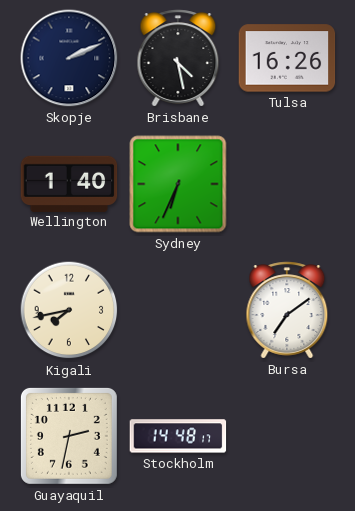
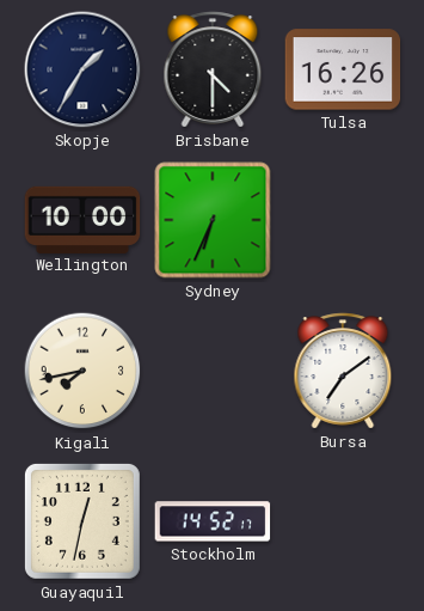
Skopje: 2:11 -> 1:35
Brisbane: 4:28 -> 4:30
Wellington: 1:40 -> 10:00
Guayaquil: 2:32 -> 12:32
Stockholm: 14:48 -> 14:52
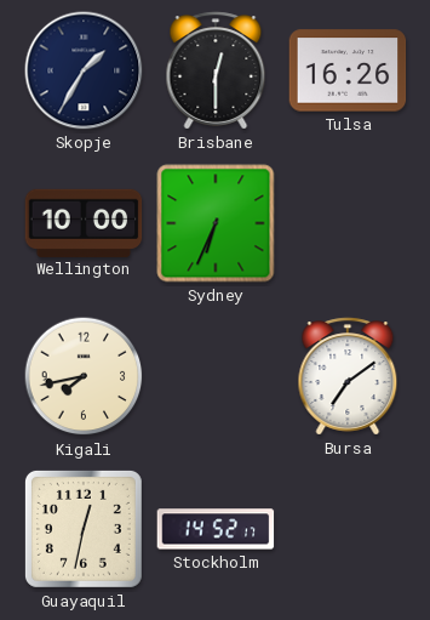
Brisbane: 4:30 -> 12:30
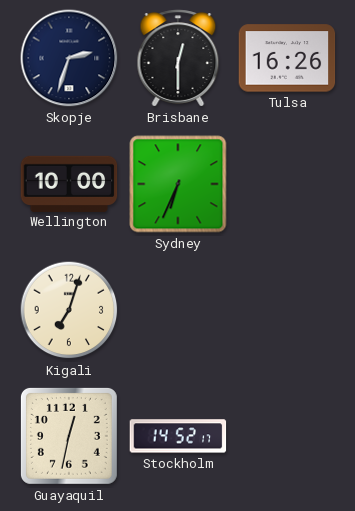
Skopje: 1:35 -> 2:33
Kigali: 7:43 -> 7:03
Bursa: 7:09 -> none
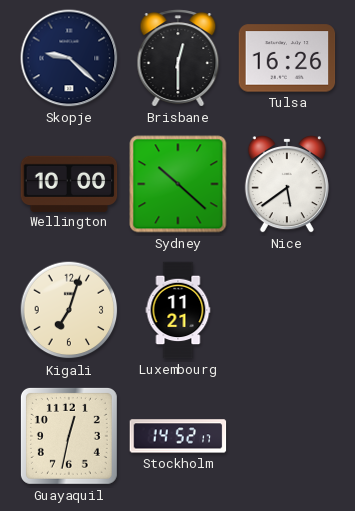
Skopje: 2:33 -> 9:22
Sydney: 6:34 -> 10:22
Nice: none -> 5:39
Luxembourg: none -> 11:21
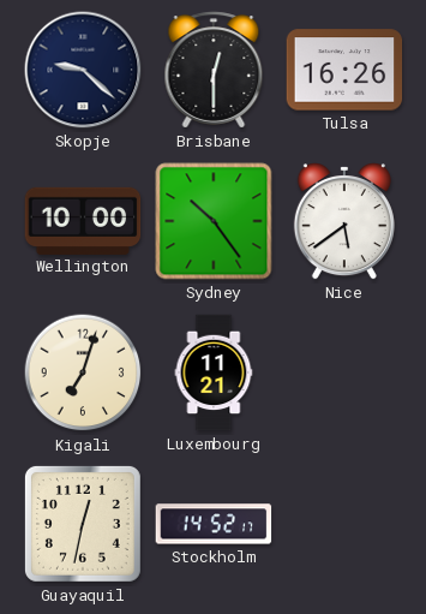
Sydney: 10:22 -> 10:24
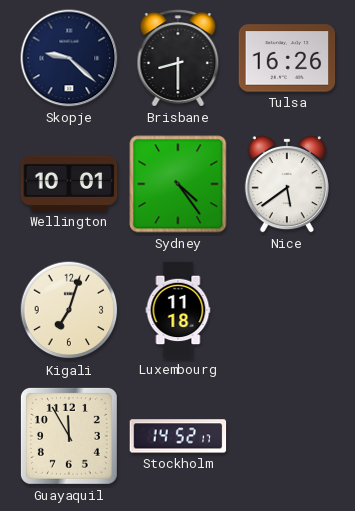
Brisbane: 12:30 -> 8:30
Wellington: 10:00 -> 10:01
Sydney: 10:24 -> 4:24
Luxembourg: 11:21 -> 11:18
Guayaquil: 12:32 -> 11:55
